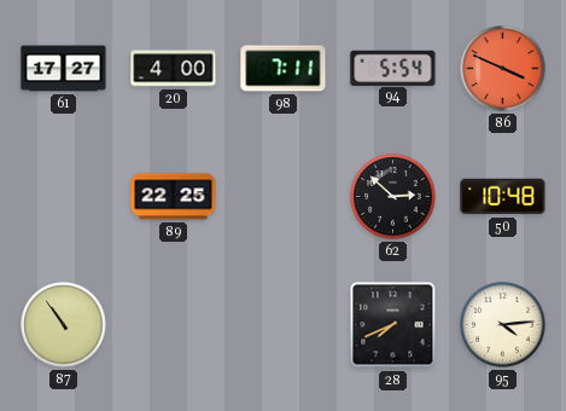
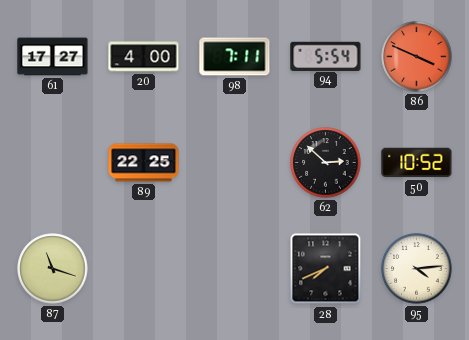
50: 10:48 -> 10:52
87: 10:54 -> 11:18
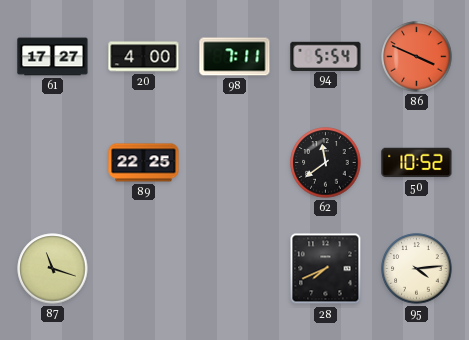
62: 2:52 -> 11:39
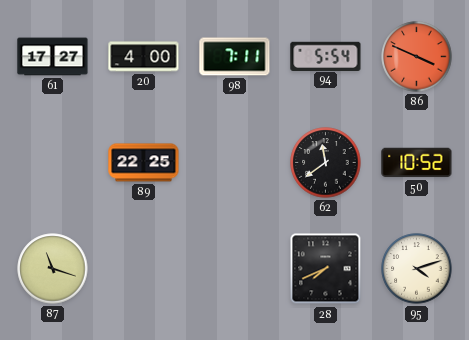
95: 4:14 -> 4:12
